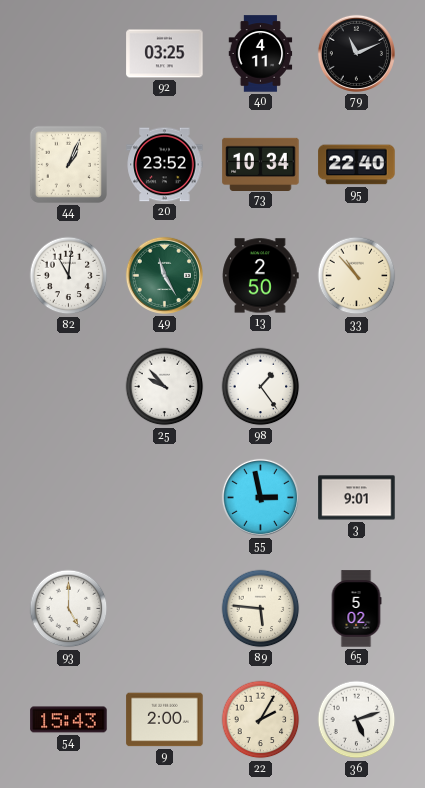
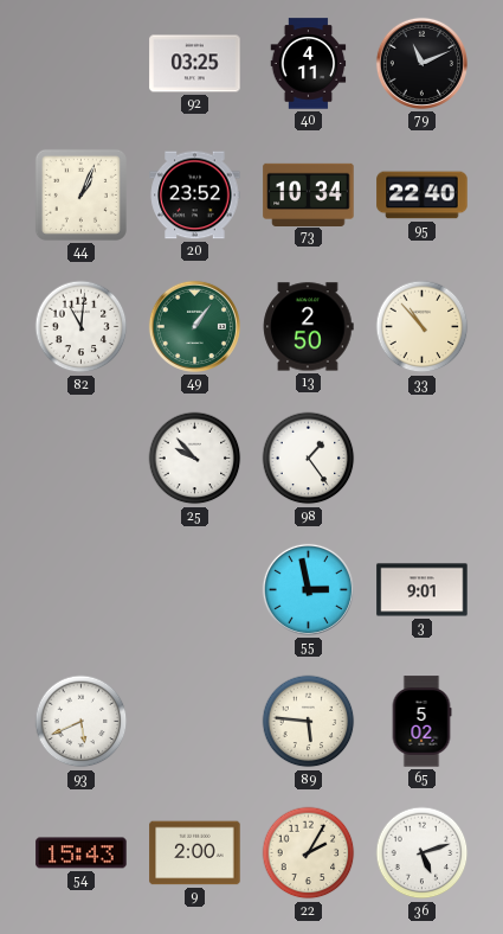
49: 11:25 -> 1:06
93: 5:00 -> 5:41
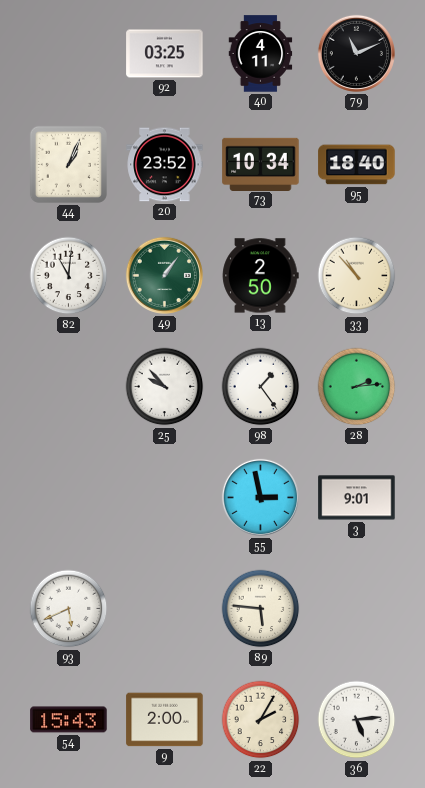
95: 22:40 -> 18:40
28: none -> 2:14
65: 5:02 -> none
36: 5:12 -> 5:14
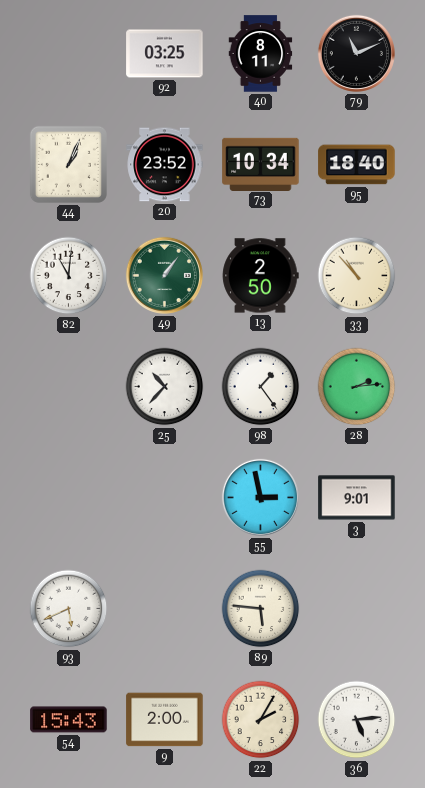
40: 4:11 -> 8:11
25: 9:53 -> 10:37
